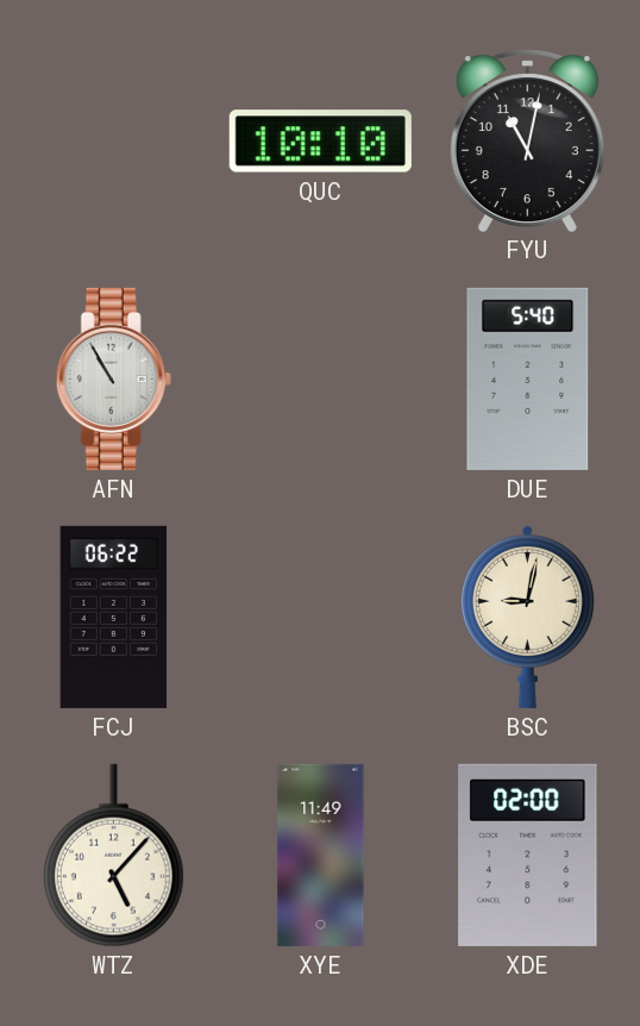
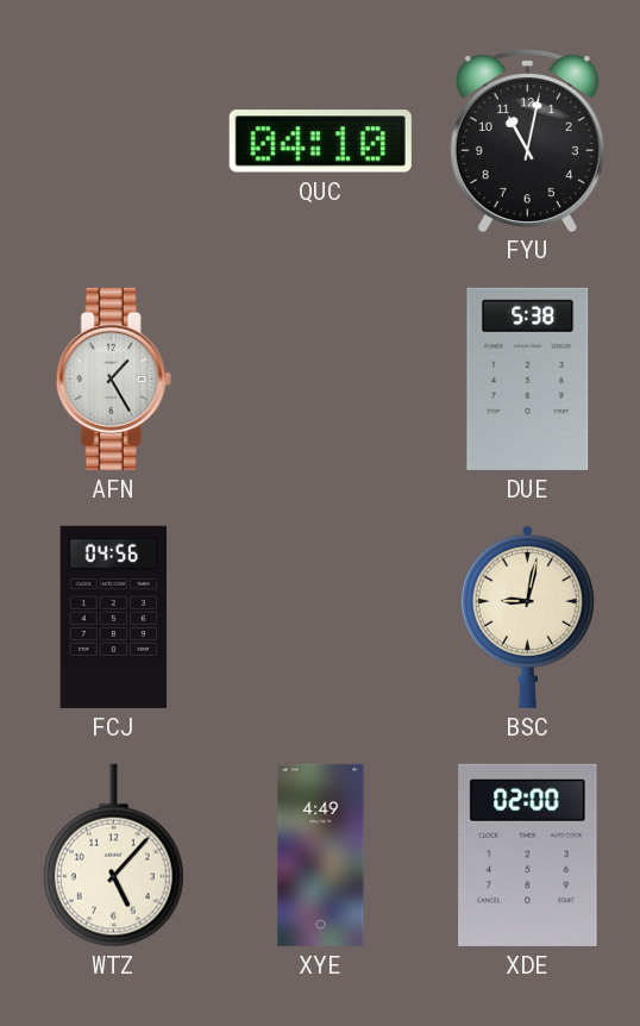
QUC: 10:10 -> 04:10
AFN: 10:55 -> 1:25
DUE: 5:40 -> 5:38
FCJ: 06:22 -> 04:56
XYE: 11:49 -> 4:49
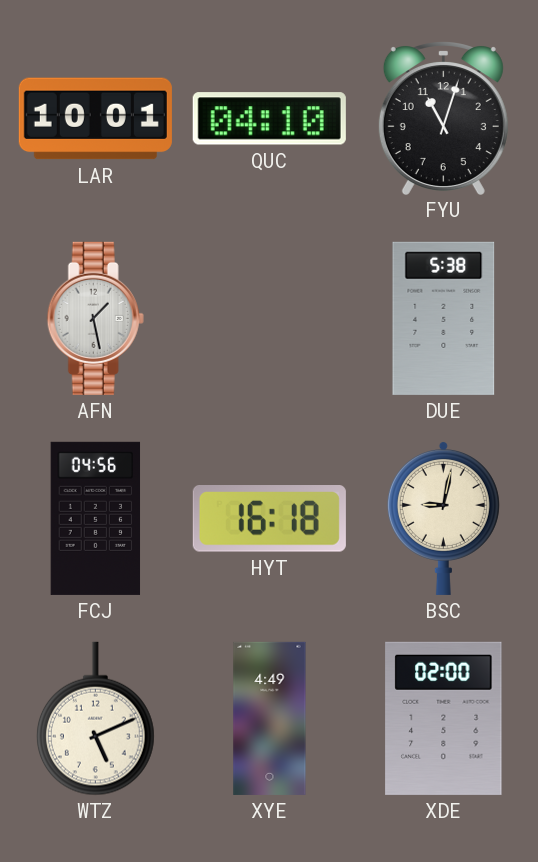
LAR: none -> 10:01
FYU: 11:02 -> 11:03
AFN: 1:25 -> 1:28
HYT: none -> 16:18
WTZ: 5:07 -> 5:11
